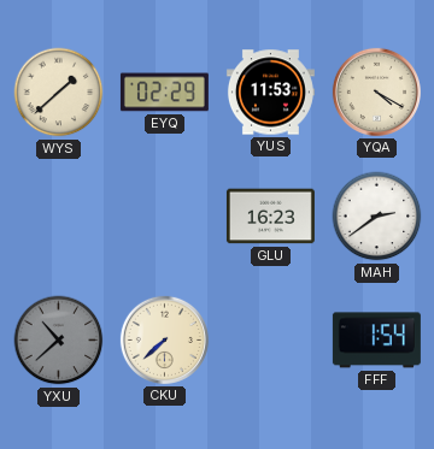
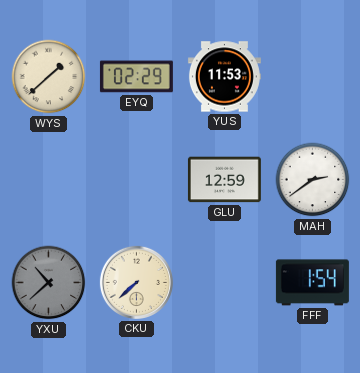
YQA: 4:20 -> none
GLU: 16:23 -> 12:59
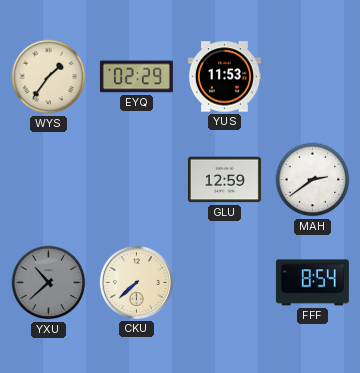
WYS: 1:38 -> 1:36
FFF: 1:54 -> 8:54
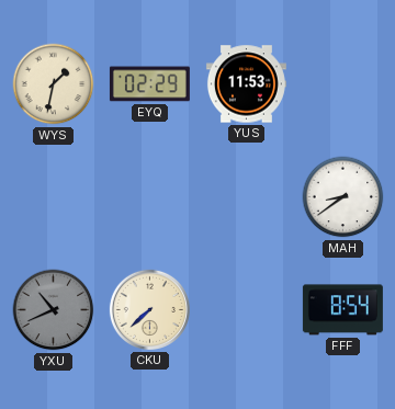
WYS: 1:36 -> 1:32
GLU: 12:59 -> none
MAH: 2:39 -> 8:39
YXU: 10:38 -> 10:41
